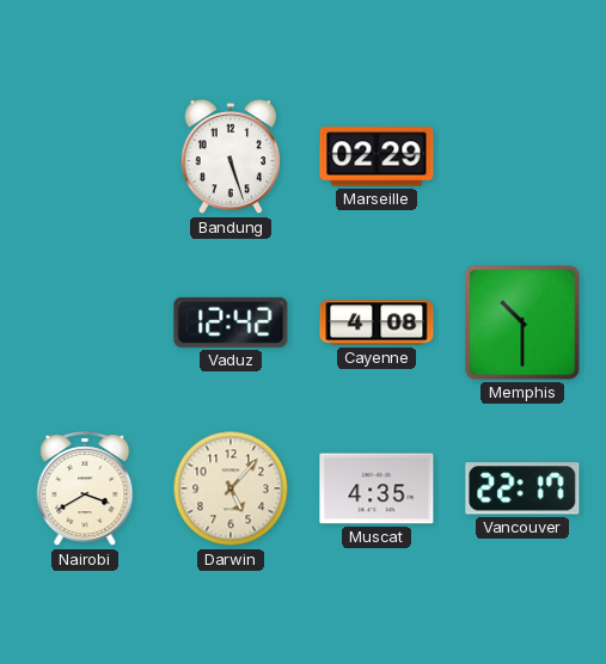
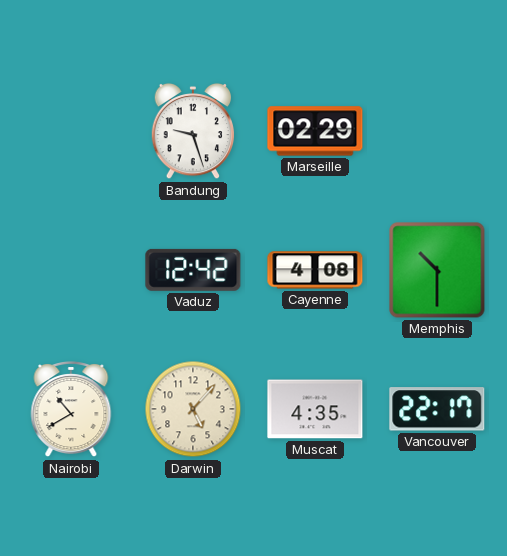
Bandung: 5:27 -> 9:27
Nairobi: 3:40 -> 10:40
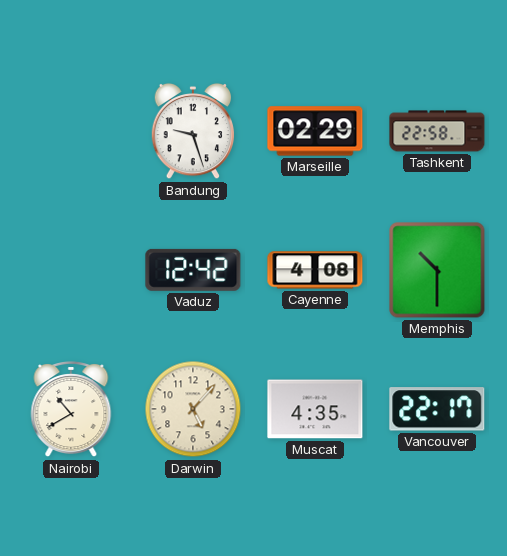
Tashkent: none -> 22:58
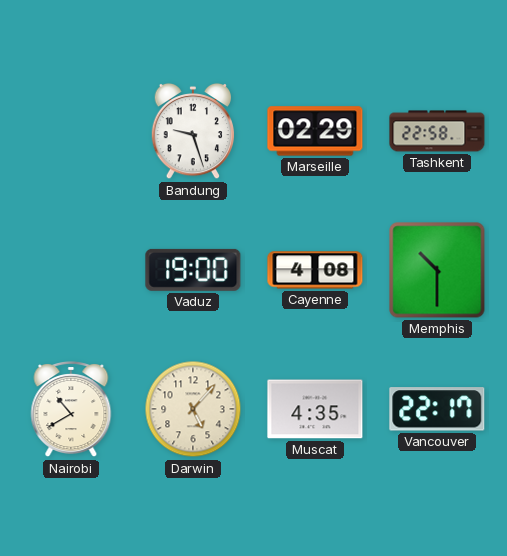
Vaduz: 12:42 -> 19:00
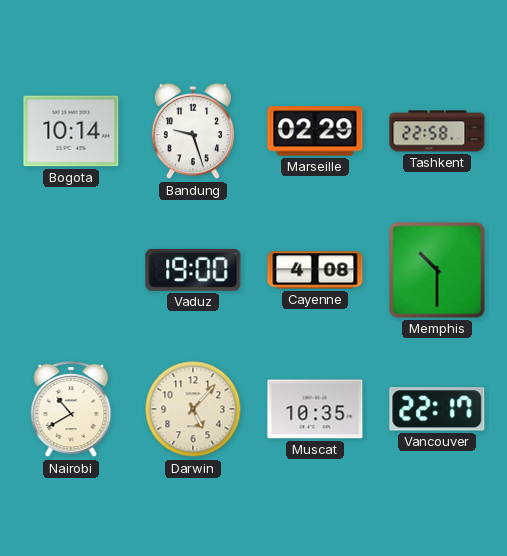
Bogota: none -> 10:14
Muscat: 4:35 -> 10:35
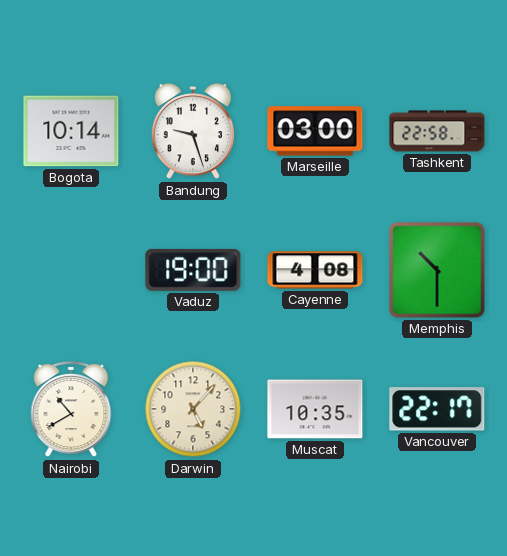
Marseille: 02:29 -> 03:00
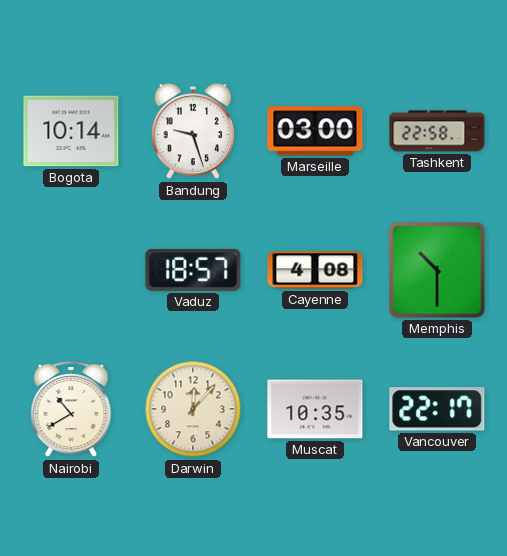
Vaduz: 19:00 -> 18:57
Darwin: 5:07 -> 12:07
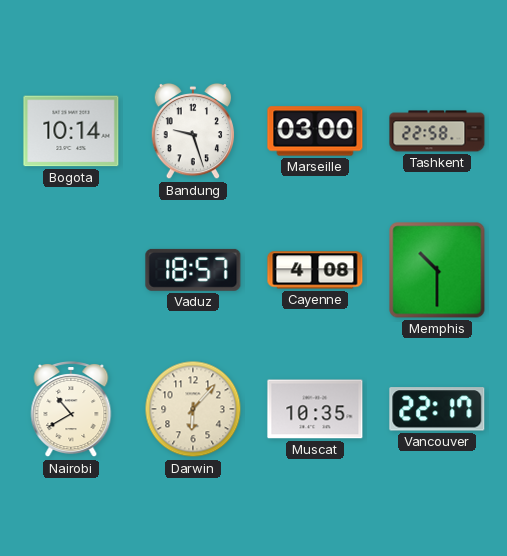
Darwin: 12:07 -> 6:07
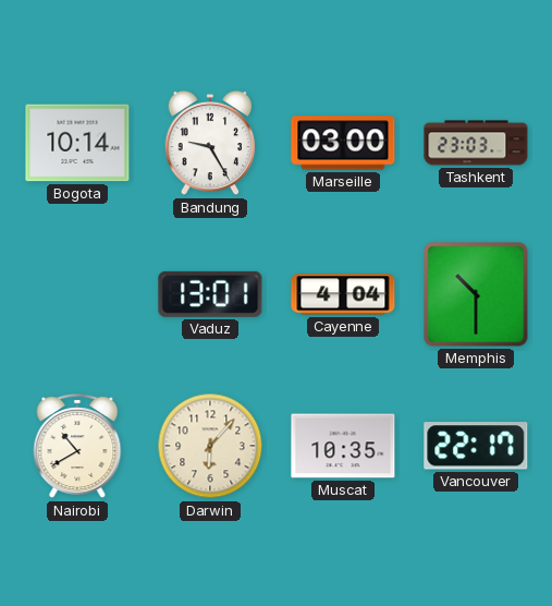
Bandung: 9:27 -> 9:25
Tashkent: 22:58 -> 23:03
Vaduz: 18:57 -> 13:01
Cayenne: 4:08 -> 4:04
